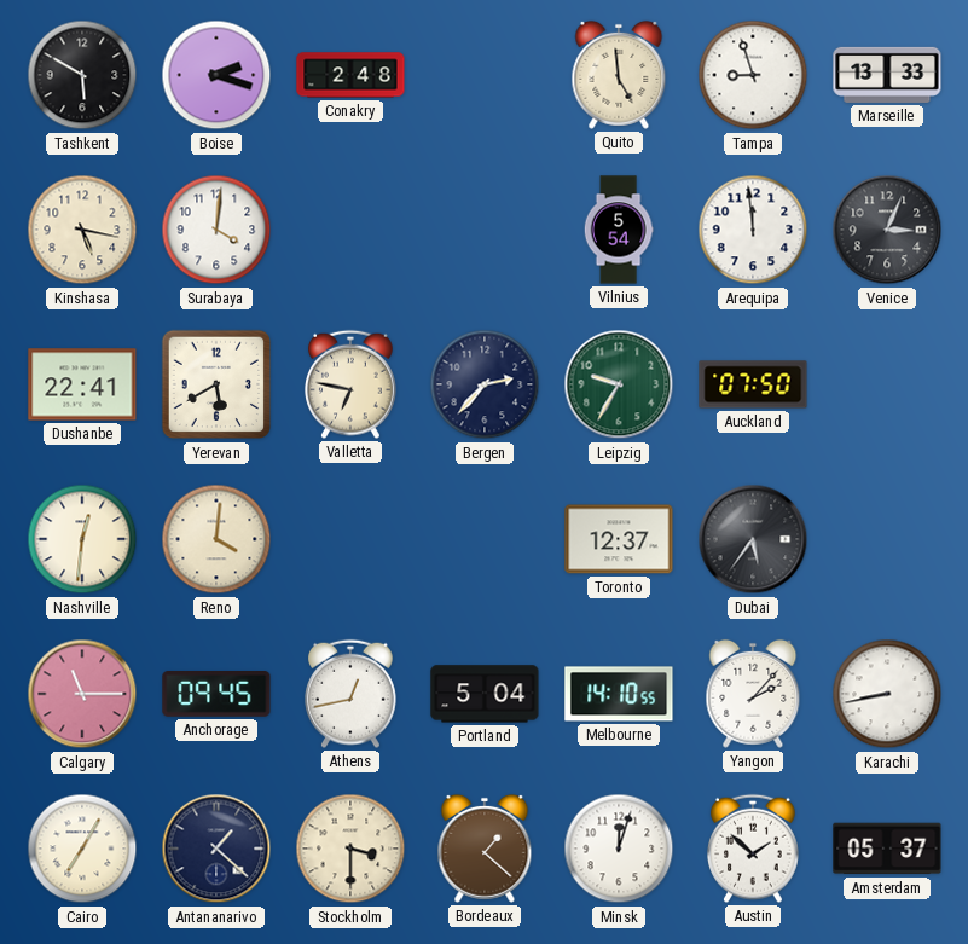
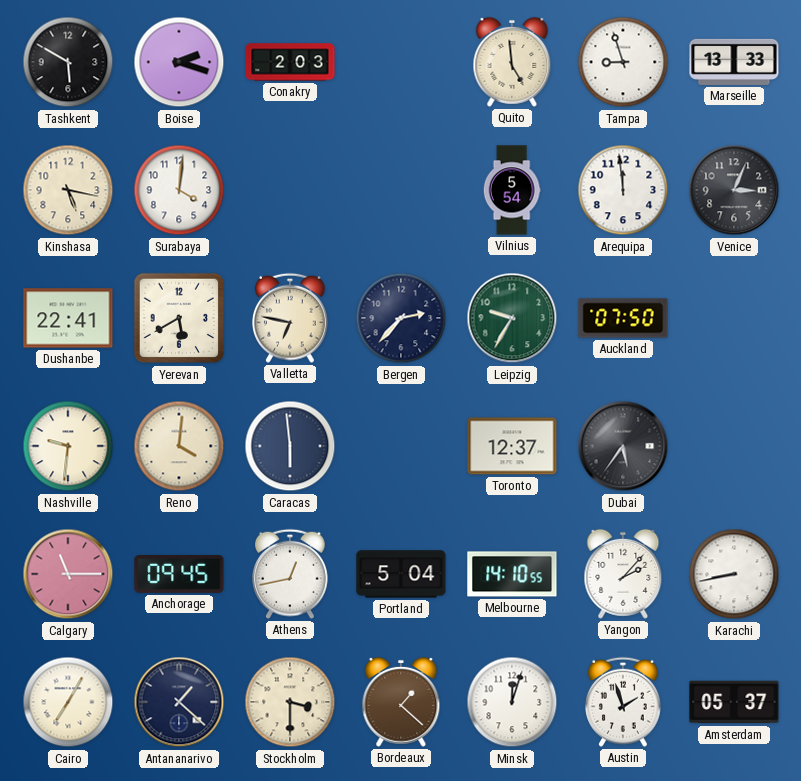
Conakry: 2:48 -> 2:03
Nashville: 12:31 -> 9:31
Caracas: none -> 5:59
Austin: 1:52 -> 1:57
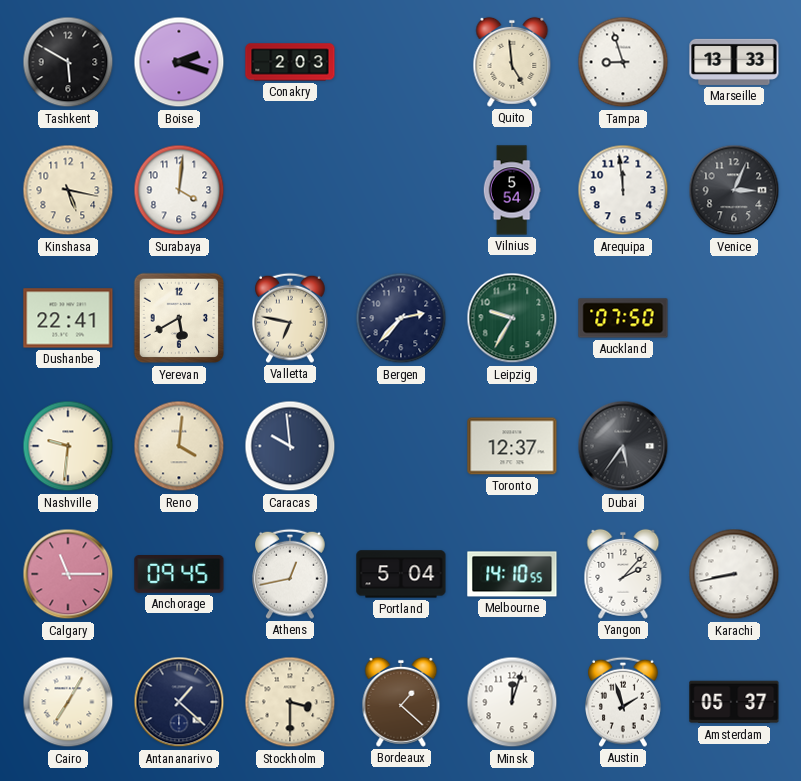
Caracas: 5:59 -> 9:59
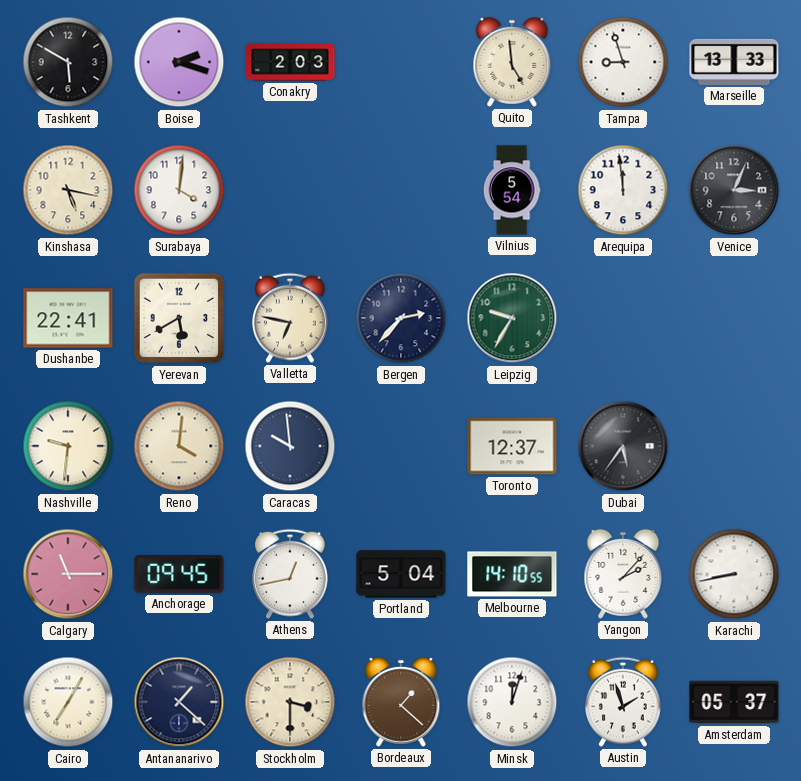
Auckland: 07:50 -> none
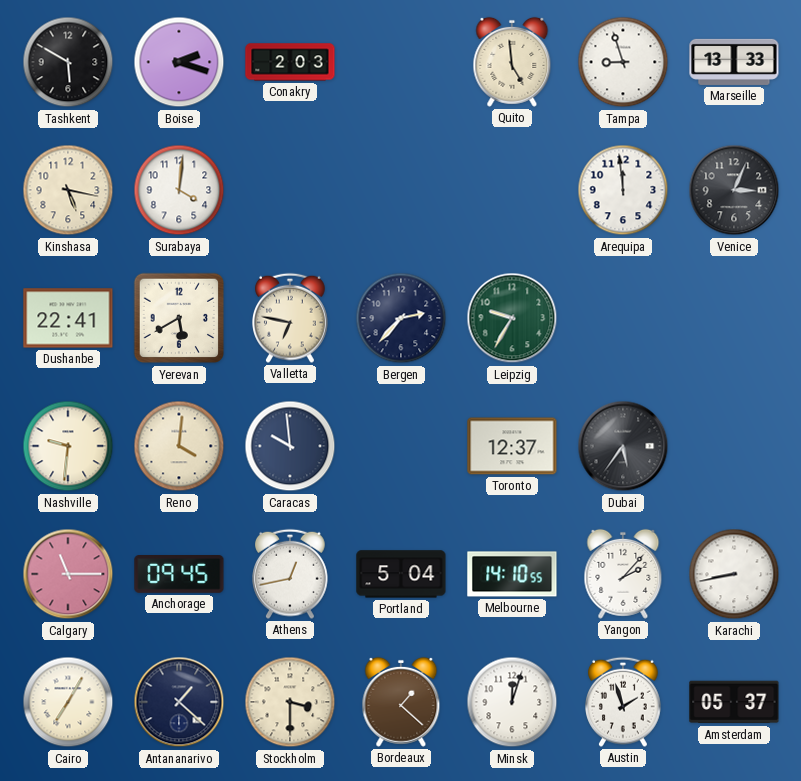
Vilnius: 5:54 -> none
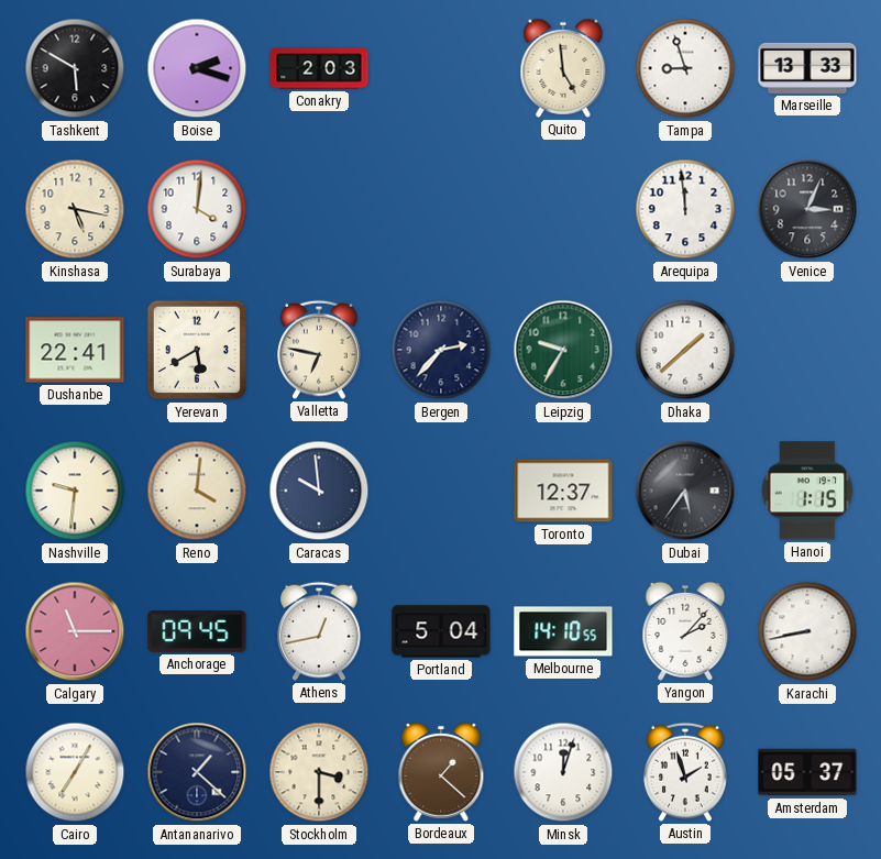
Dhaka: none -> 1:38
Hanoi: none -> 1:15
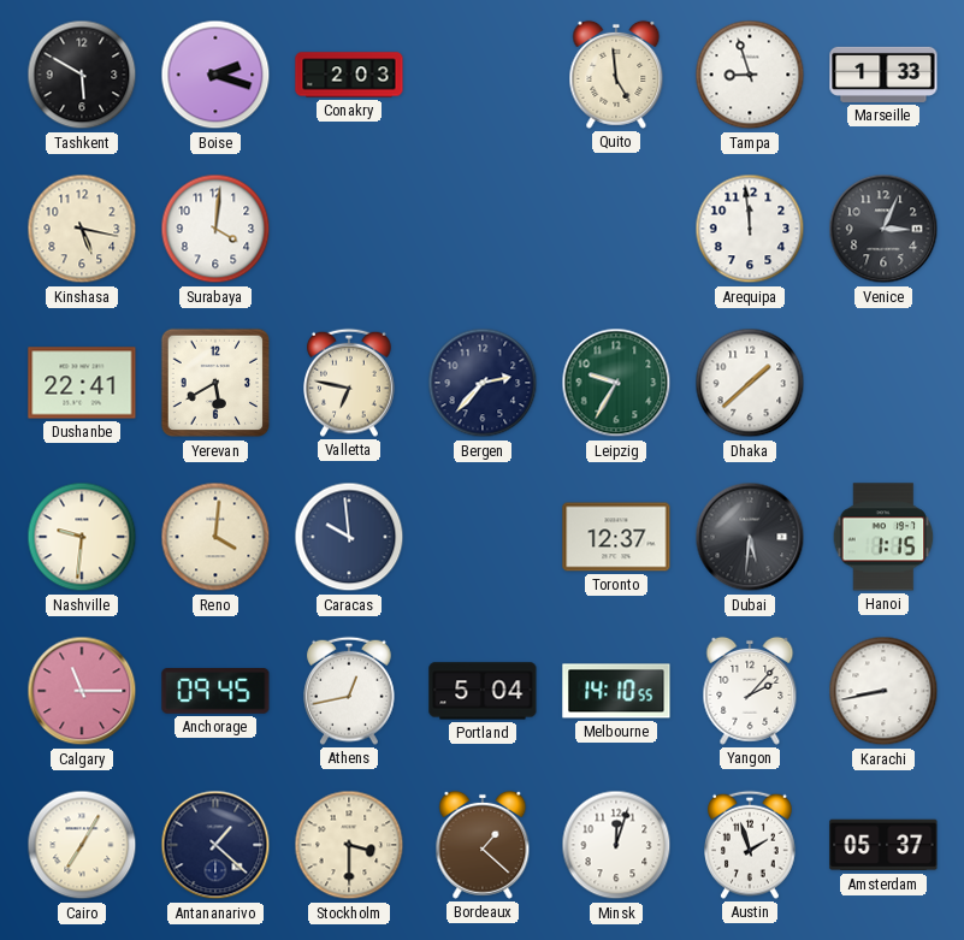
Marseille: 13:33 -> 1:33
Dubai: 5:36 -> 5:31
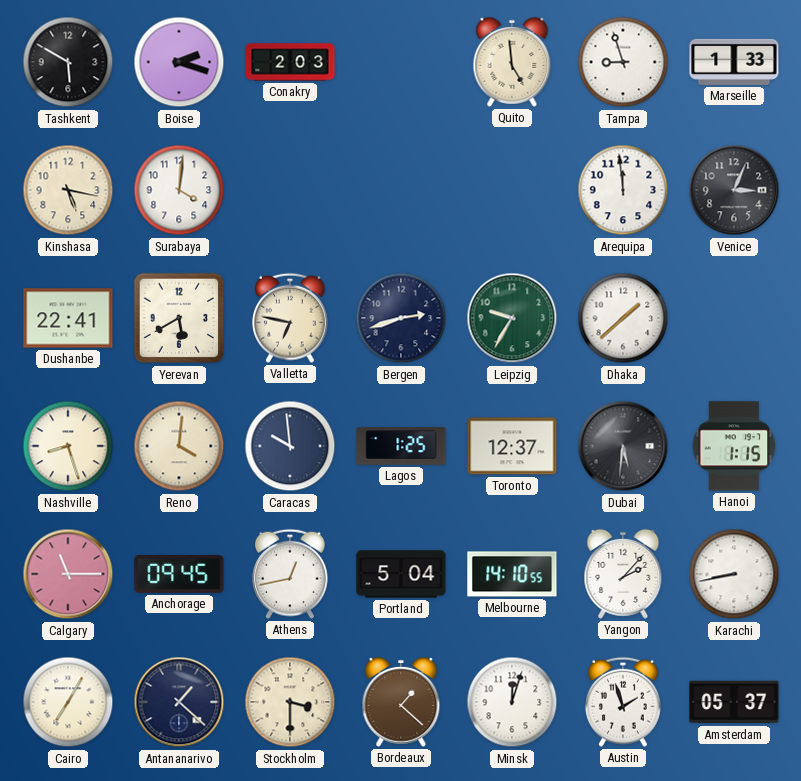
Bergen: 2:37 -> 2:42
Nashville: 9:31 -> 8:27
Lagos: none -> 1:25
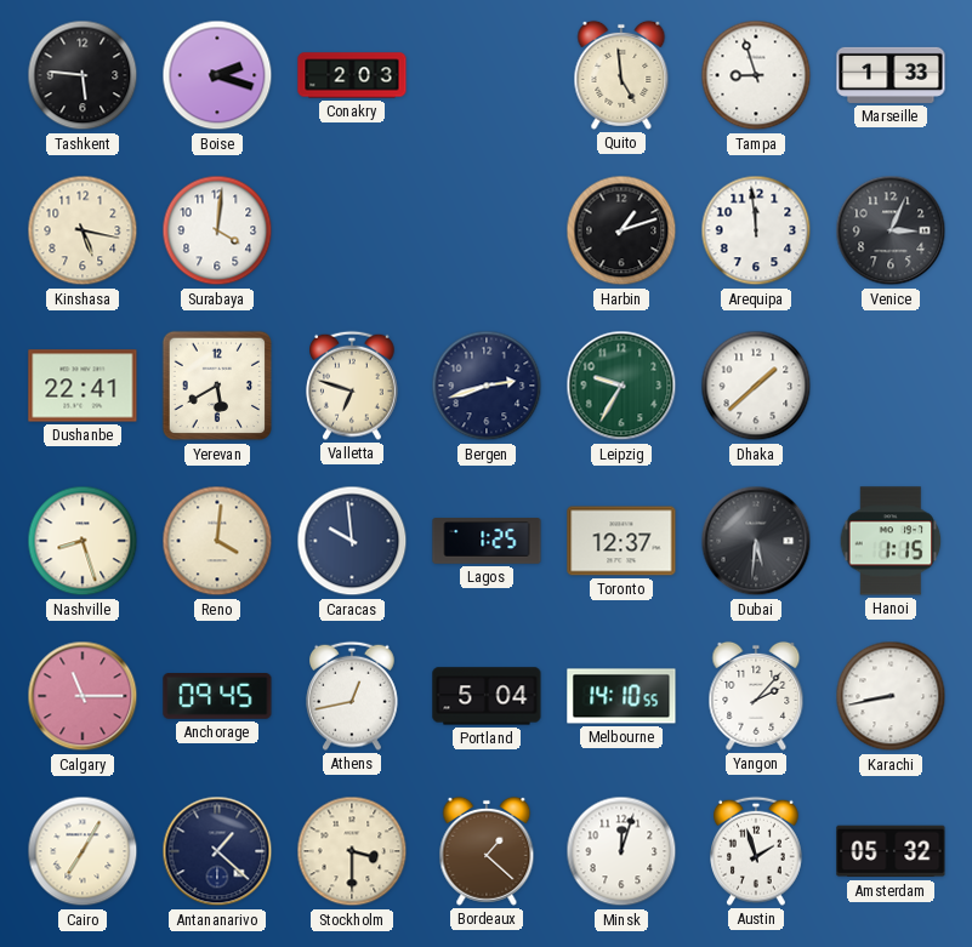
Tashkent: 5:50 -> 5:46
Harbin: none -> 1:12
Valletta: 6:47 -> 6:48
Amsterdam: 05:37 -> 05:32
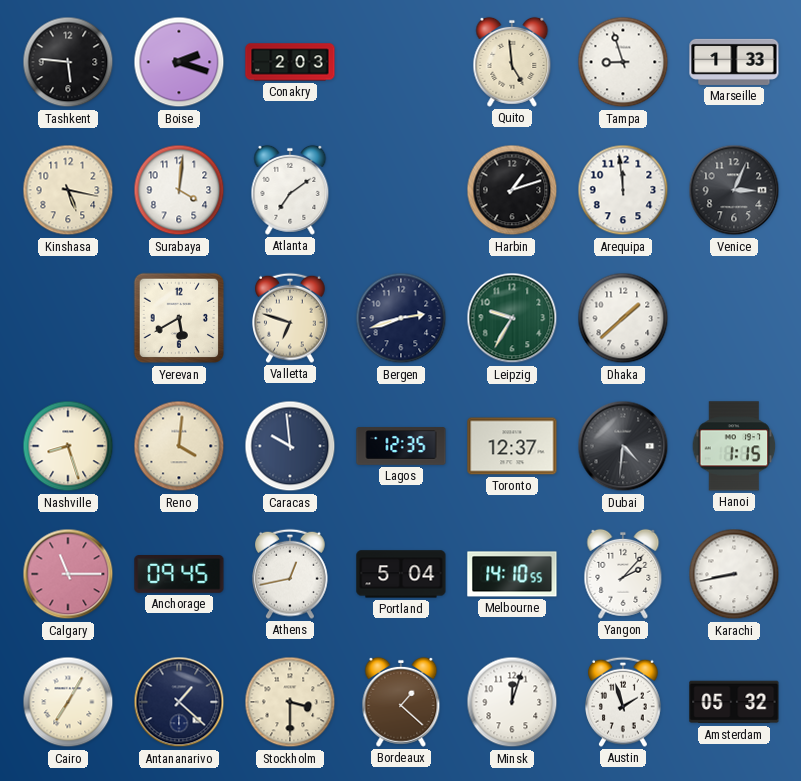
Atlanta: none -> 7:09
Dushanbe: 22:41 -> none
Lagos: 1:25 -> 12:35
Dubai: 5:31 -> 4:31
